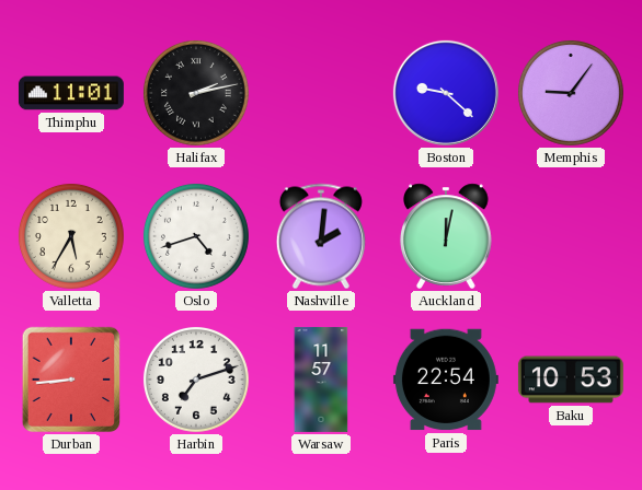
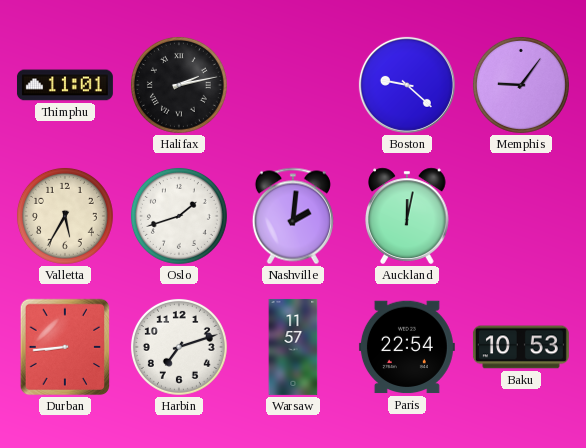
Oslo: 4:42 -> 1:42
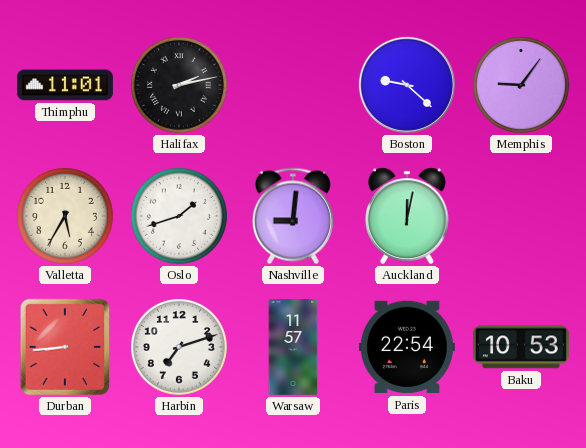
Nashville: 2:01 -> 9:01
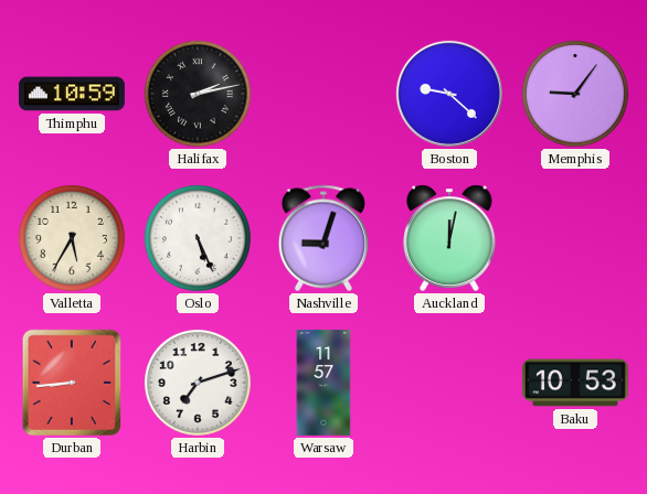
Thimphu: 11:01 -> 10:59
Oslo: 1:42 -> 5:26
Nashville: 9:01 -> 9:03
Paris: 22:54 -> none
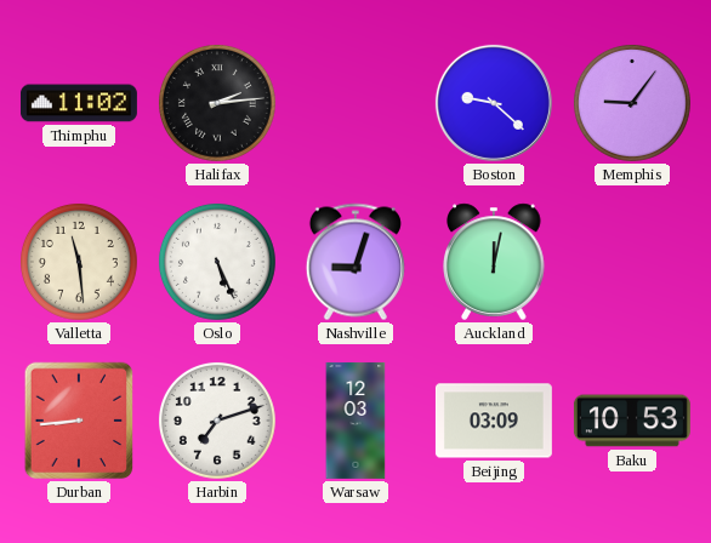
Thimphu: 10:59 -> 11:02
Halifax: 2:13 -> 2:14
Valletta: 5:35 -> 11:29
Warsaw: 11:57 -> 12:03
Beijing: none -> 03:09
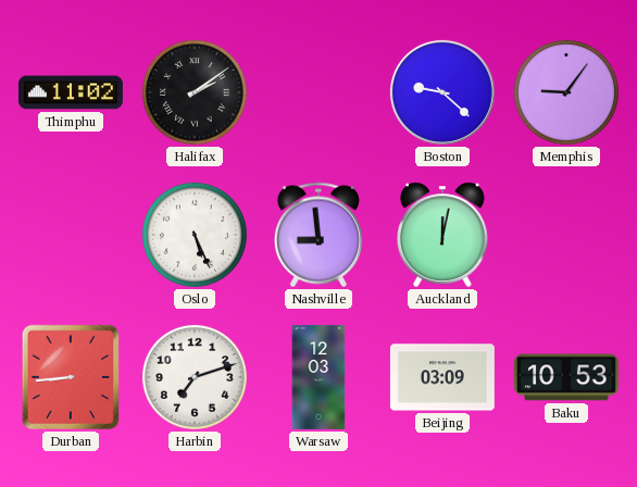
Halifax: 2:14 -> 2:09
Valletta: 11:29 -> none
Nashville: 9:03 -> 8:59
